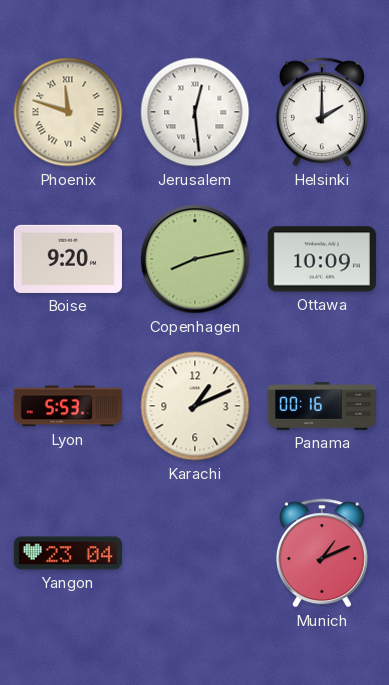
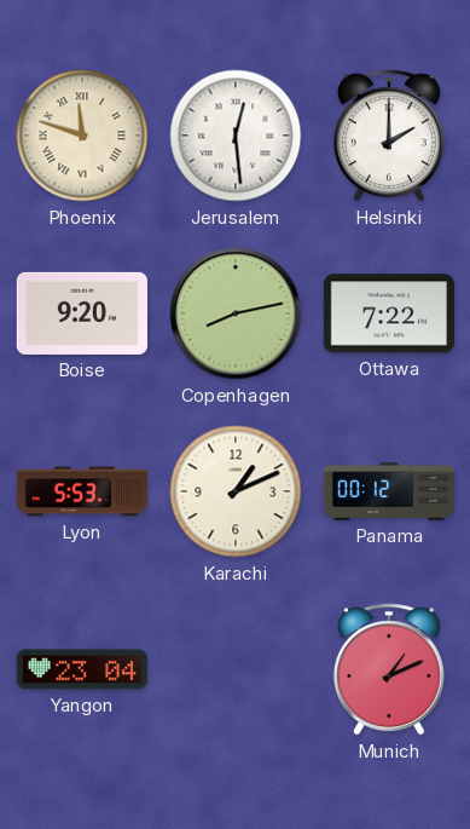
Ottawa: 10:09 -> 7:22
Panama: 00:16 -> 00:12
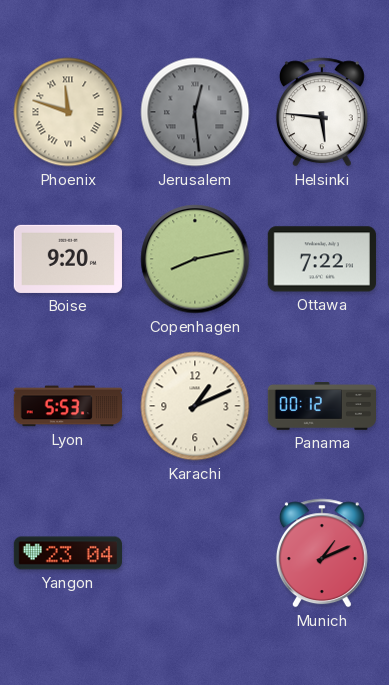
Jerusalem dial: white -> grey
Helsinki: 2:00 -> 5:46
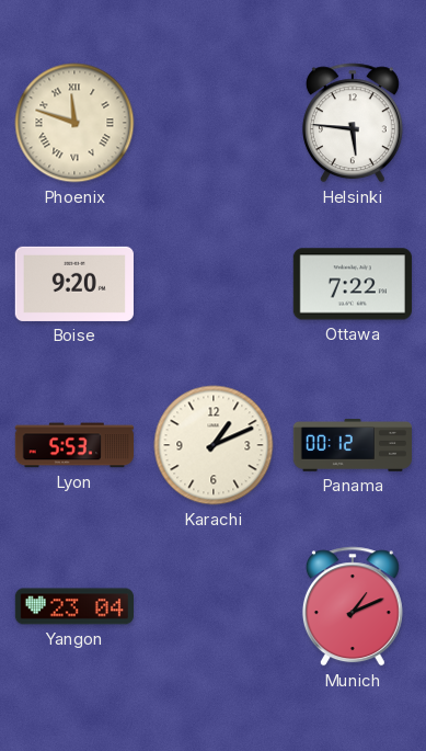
Jerusalem: 12:29 -> none
Copenhagen: 8:13 -> none
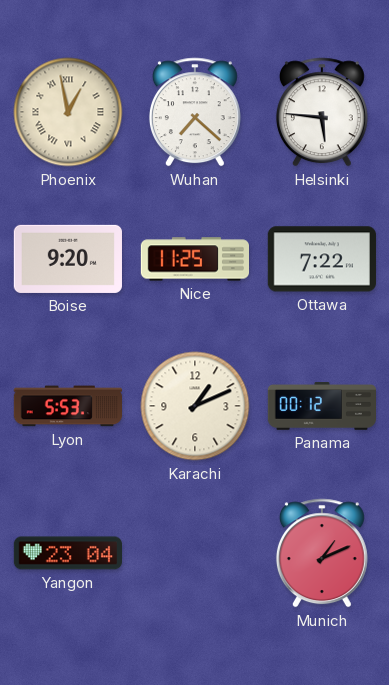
Phoenix: 11:48 -> 12:58
Wuhan: none -> 7:22
Nice: none -> 11:25
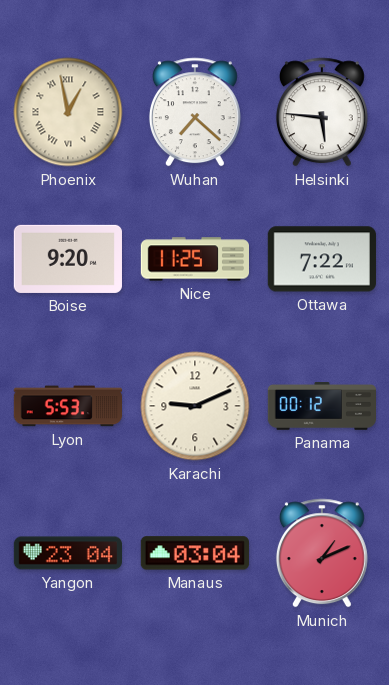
Karachi: 1:11 -> 9:11
Manaus: none -> 03:04
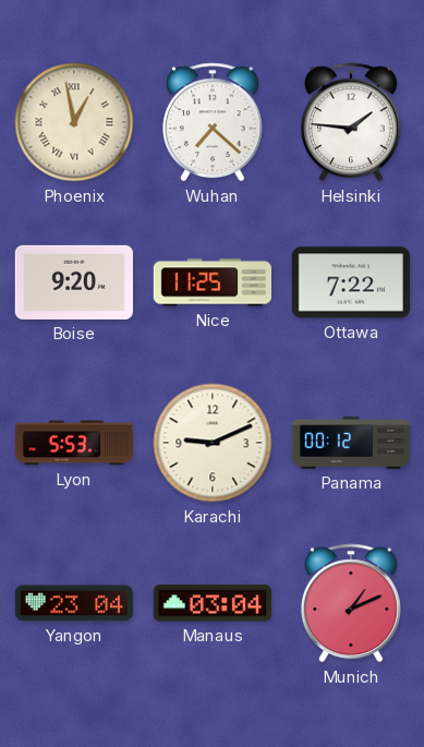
Helsinki: 5:46 -> 1:46
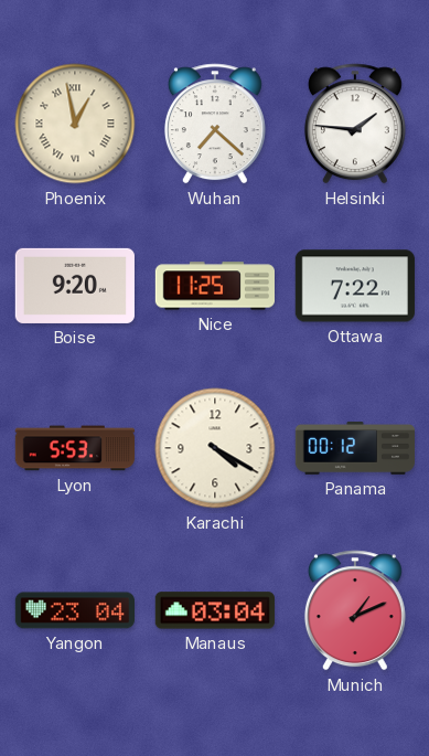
Karachi: 9:11 -> 4:20
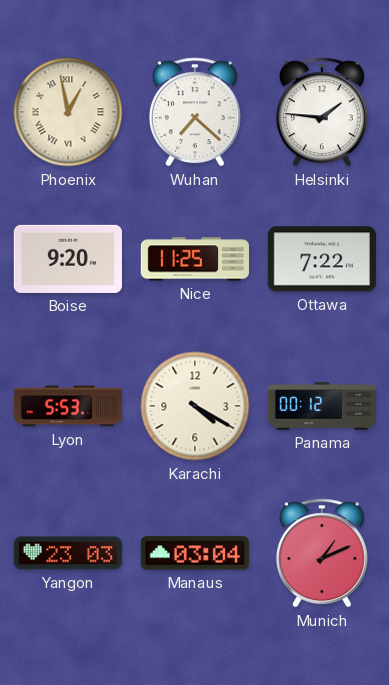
Yangon: 23:04 -> 23:03
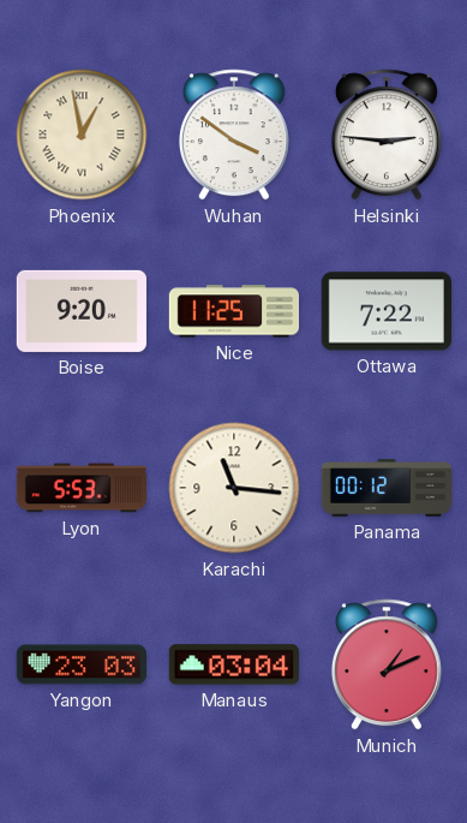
Wuhan: 7:22 -> 3:51
Helsinki: 1:46 -> 2:46
Karachi: 4:20 -> 11:16
